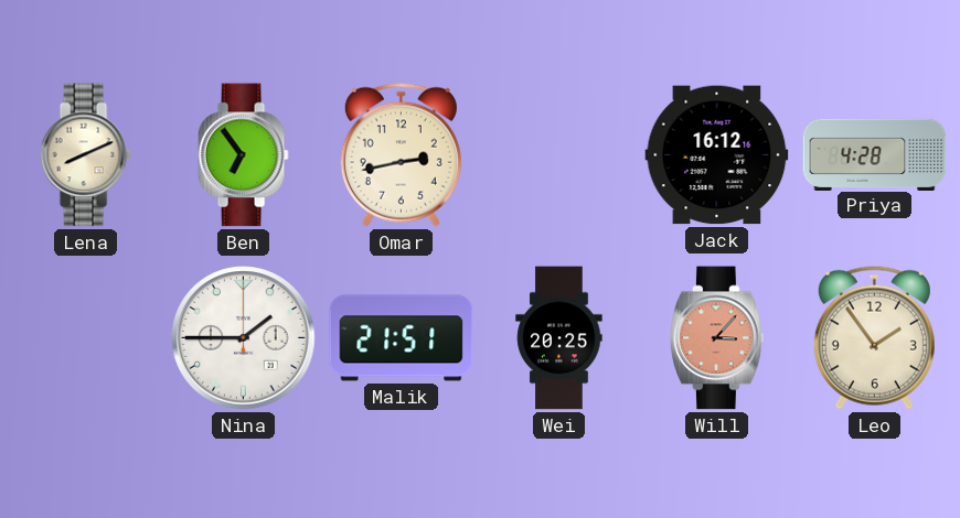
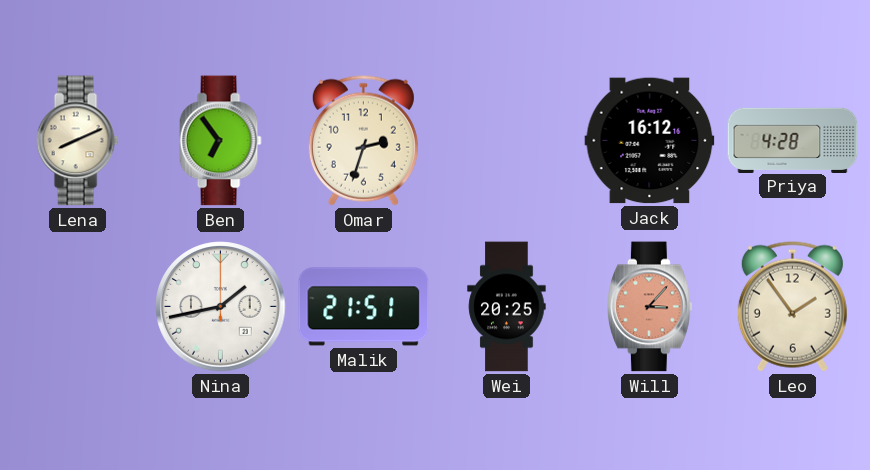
Omar: 2:43 -> 2:33
Nina: 1:45 -> 1:43
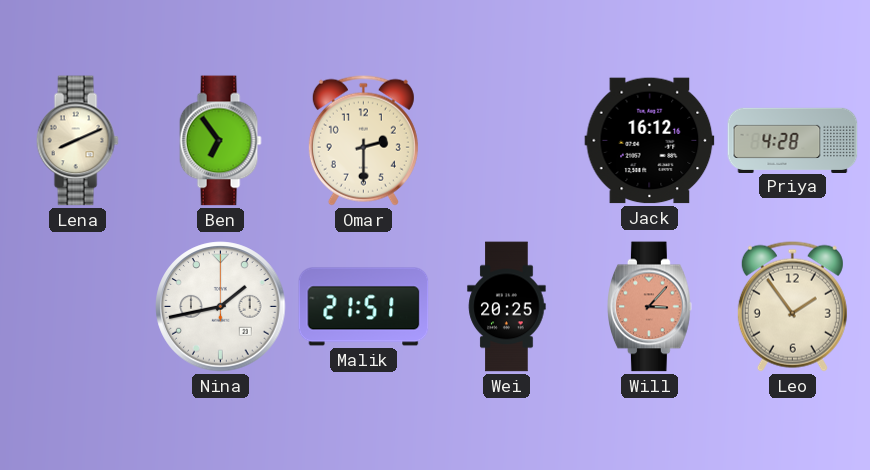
Omar: 2:33 -> 2:30
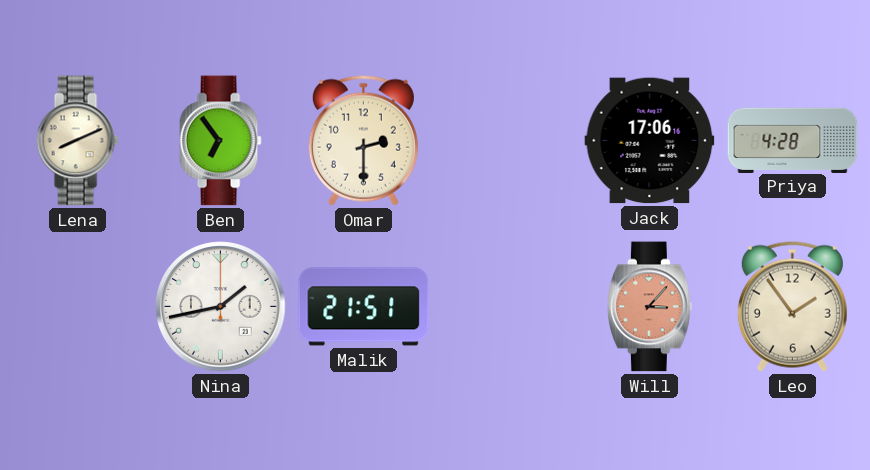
Jack: 16:12 -> 17:06
Wei: 20:25 -> none
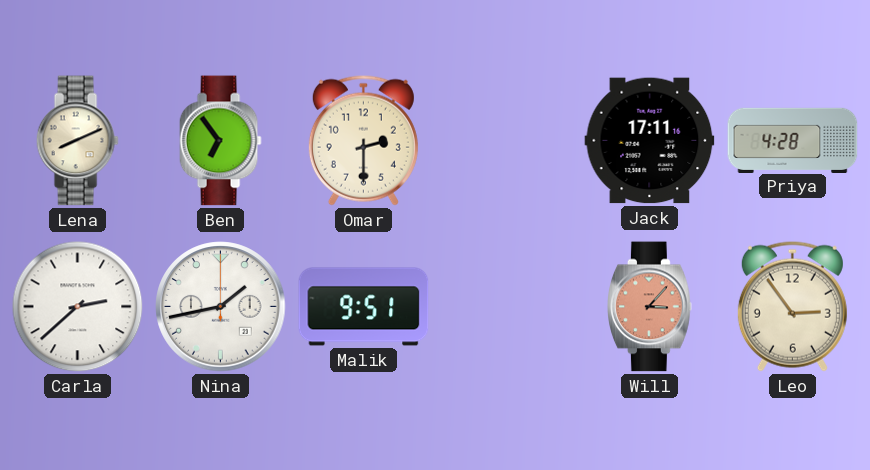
Jack: 17:06 -> 17:11
Carla: none -> 2:38
Malik: 21:51 -> 9:51
Leo: 1:54 -> 2:54
